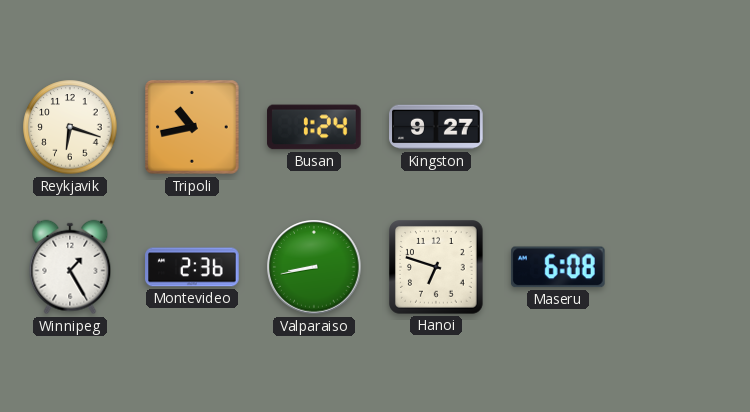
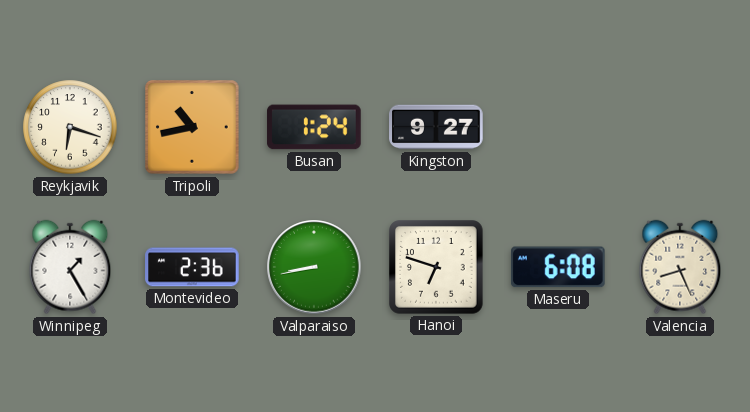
Valencia: none -> 8:26
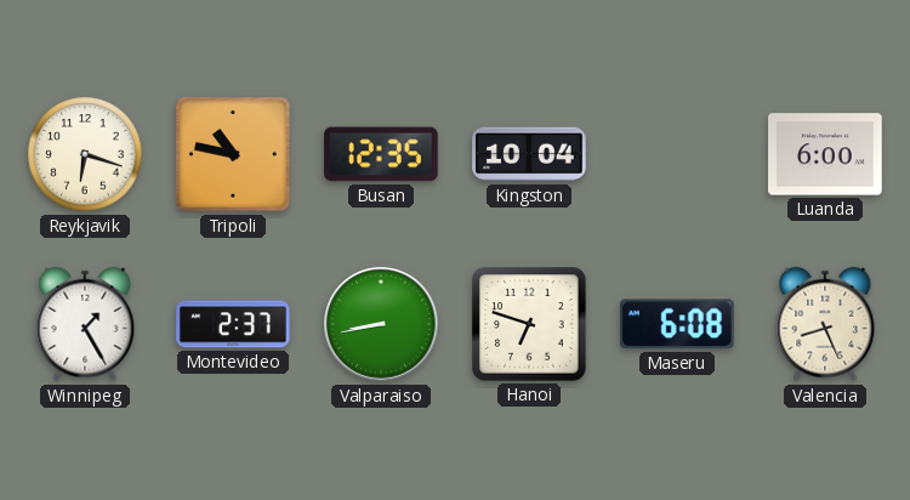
Tripoli: 10:43 -> 10:47
Busan: 1:24 -> 12:35
Kingston: 9:27 -> 10:04
Luanda: none -> 6:00
Montevideo: 2:36 -> 2:37
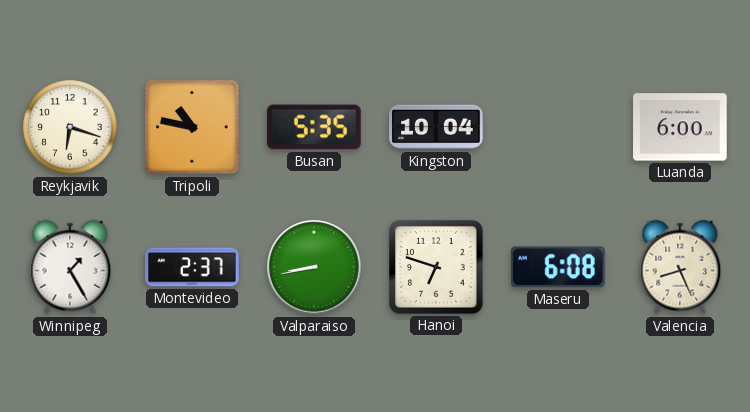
Busan: 12:35 -> 5:35
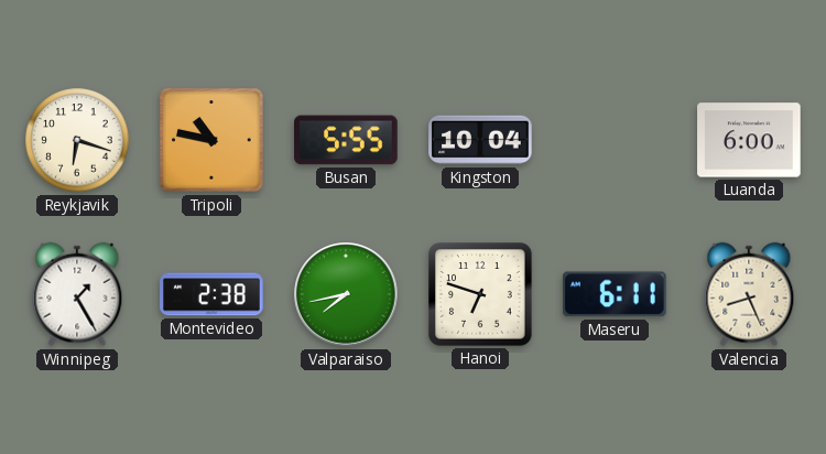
Busan: 5:35 -> 5:55
Montevideo: 2:37 -> 2:38
Valparaiso: 8:43 -> 7:43
Maseru: 6:08 -> 6:11
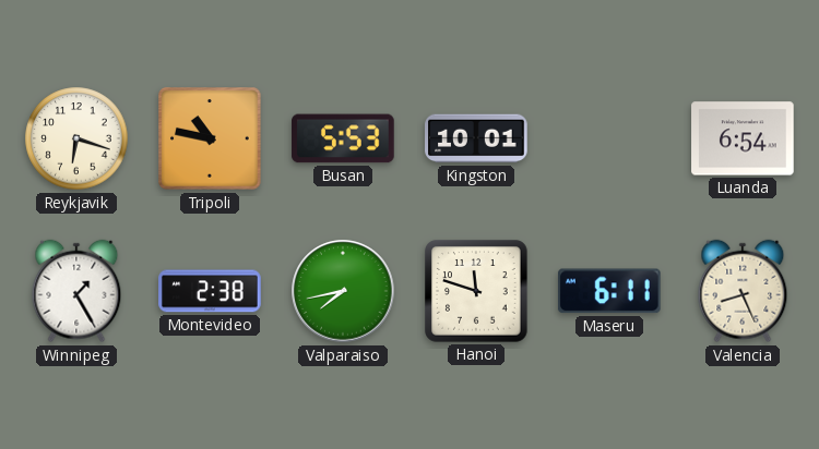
Busan: 5:55 -> 5:53
Kingston: 10:04 -> 10:01
Luanda: 6:00 -> 6:54
Hanoi: 6:48 -> 11:48
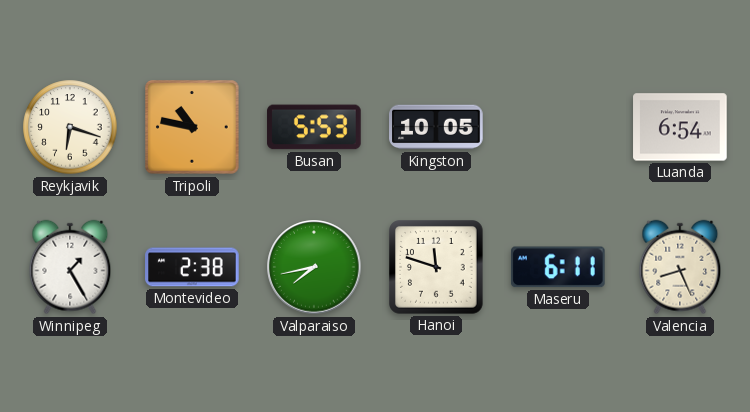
Kingston: 10:01 -> 10:05
